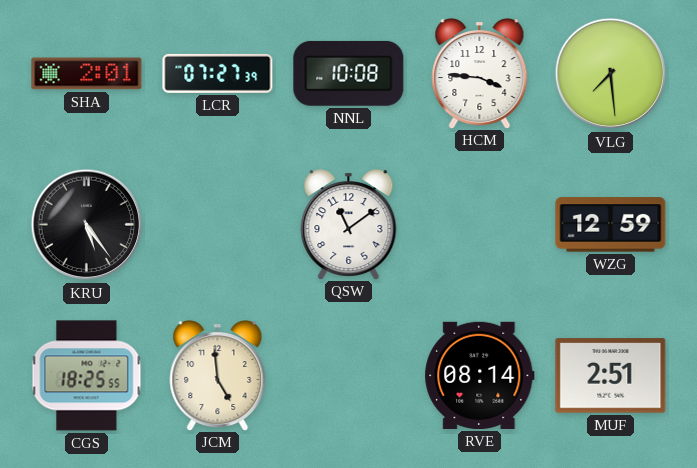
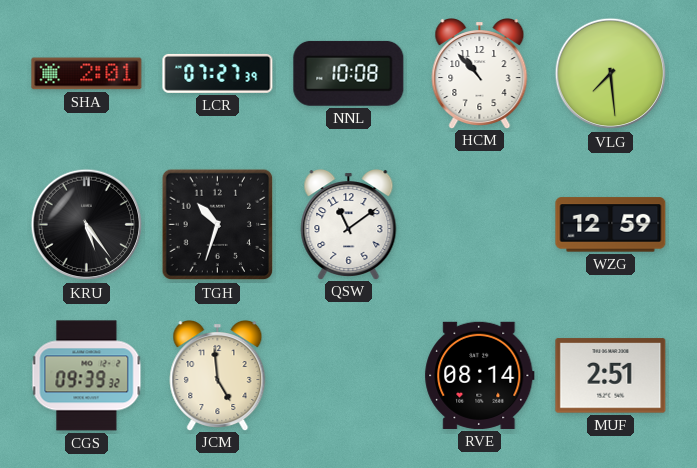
HCM: 3:46 -> 10:53
TGH: none -> 10:33
CGS: 18:25 -> 09:39
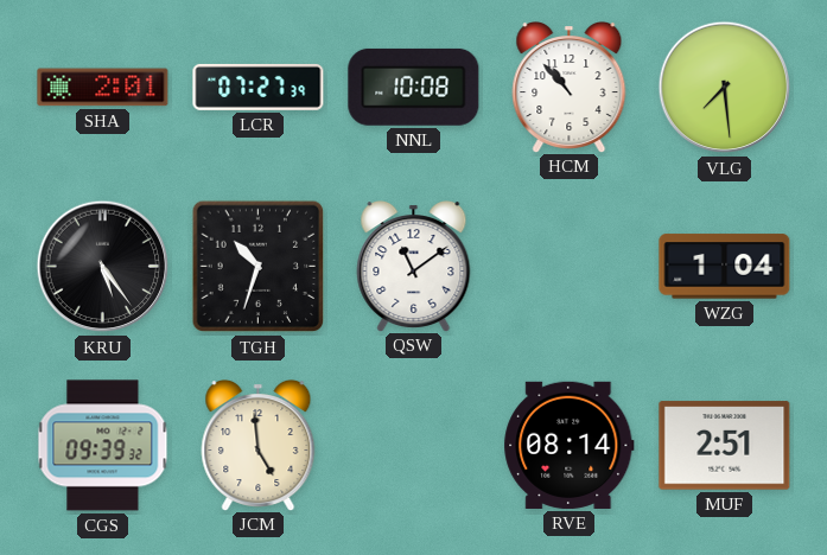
WZG: 12:59 -> 1:04
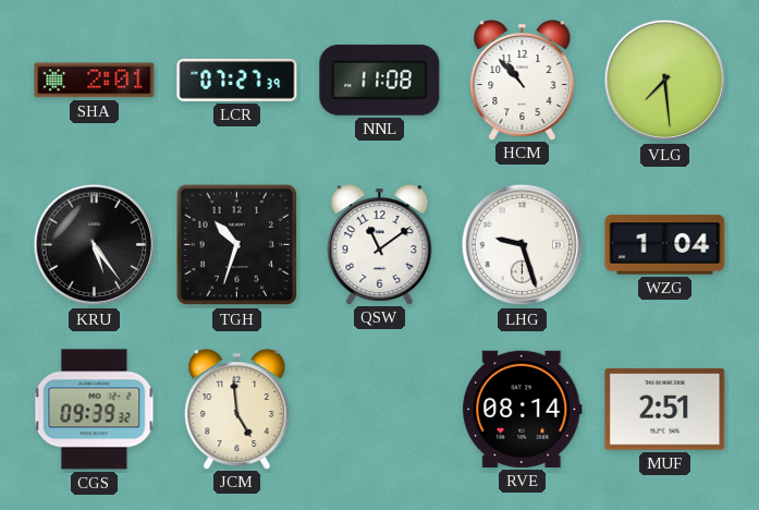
NNL: 10:08 -> 11:08
LHG: none -> 9:27
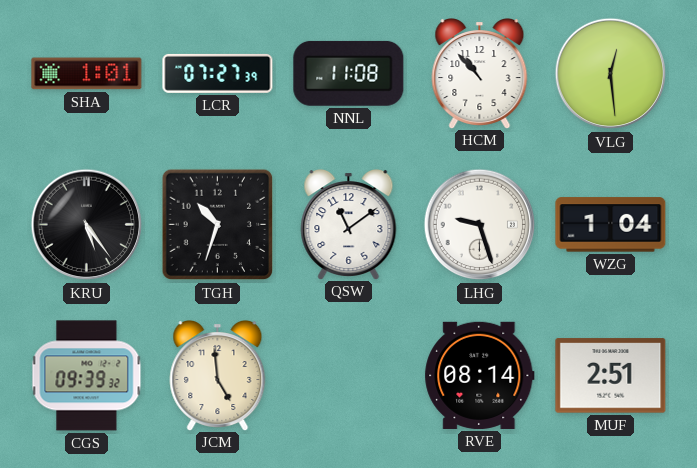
SHA: 2:01 -> 1:01
VLG: 7:29 -> 12:29
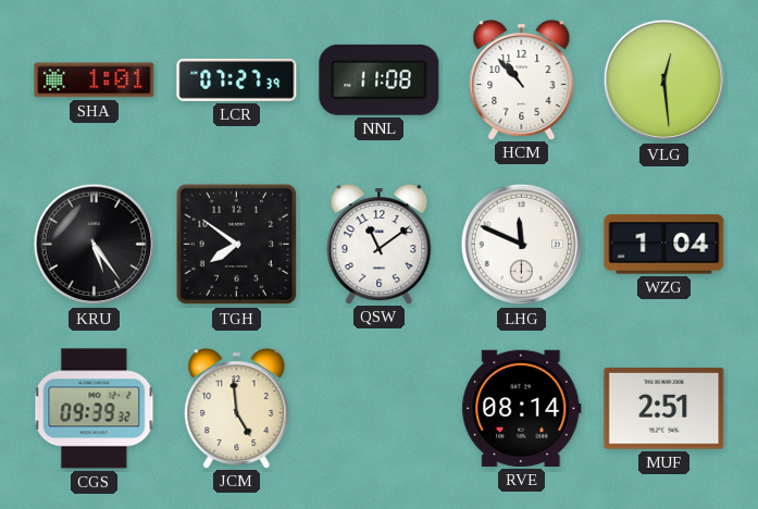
TGH: 10:33 -> 7:51
LHG: 9:27 -> 11:49
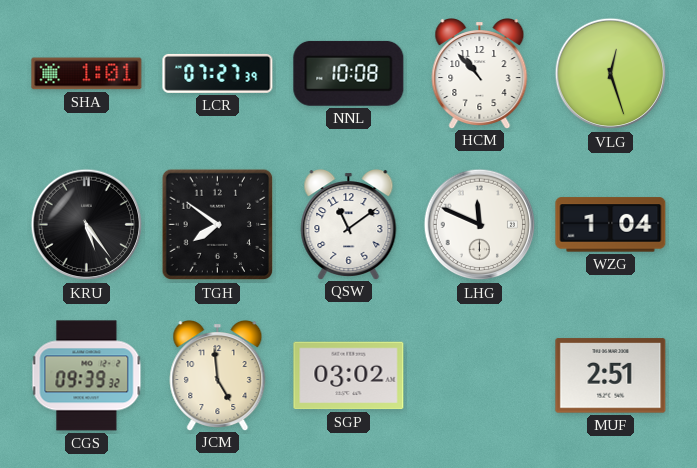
NNL: 11:08 -> 10:08
VLG: 12:29 -> 12:27
SGP: none -> 03:02
RVE: 08:14 -> none
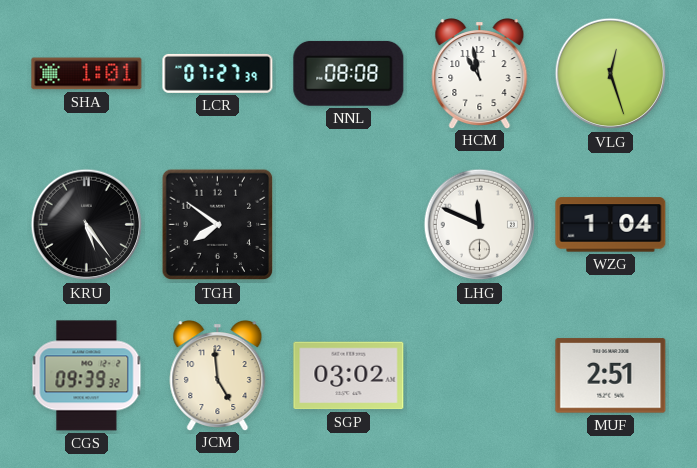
NNL: 10:08 -> 08:08
HCM: 10:53 -> 10:58
QSW: 11:09 -> none
